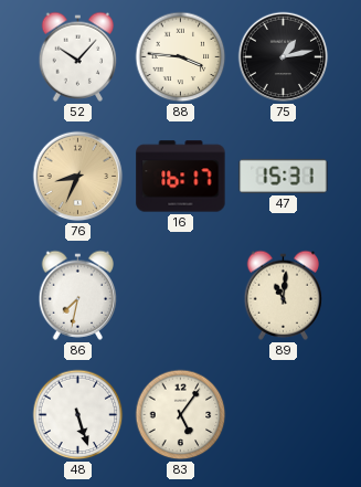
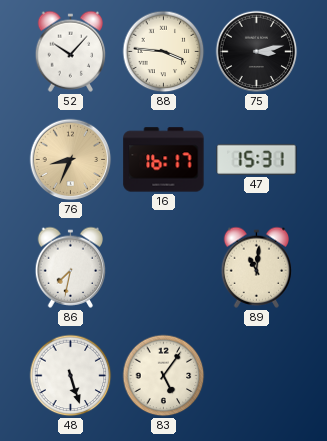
75: 1:13 -> 3:13
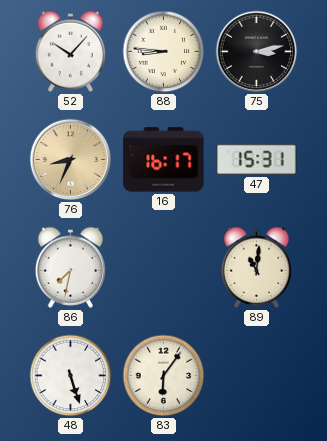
88: 3:46 -> 8:46
83: 5:06 -> 6:06
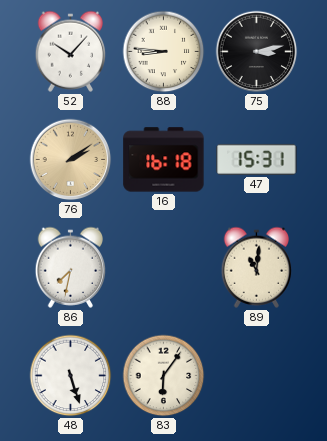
76: 8:34 -> 2:09
16: 16:17 -> 16:18
